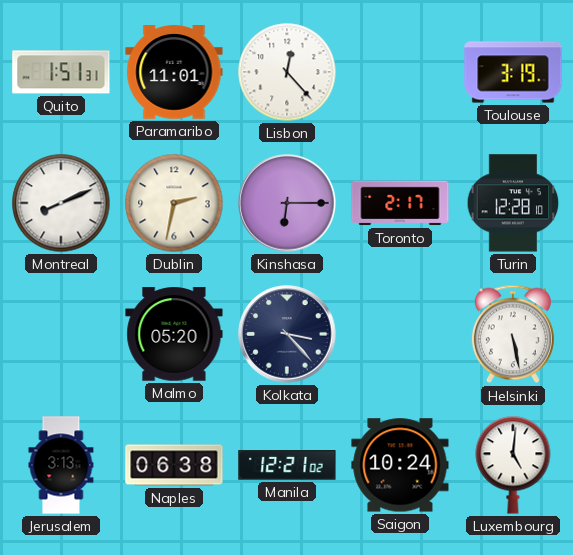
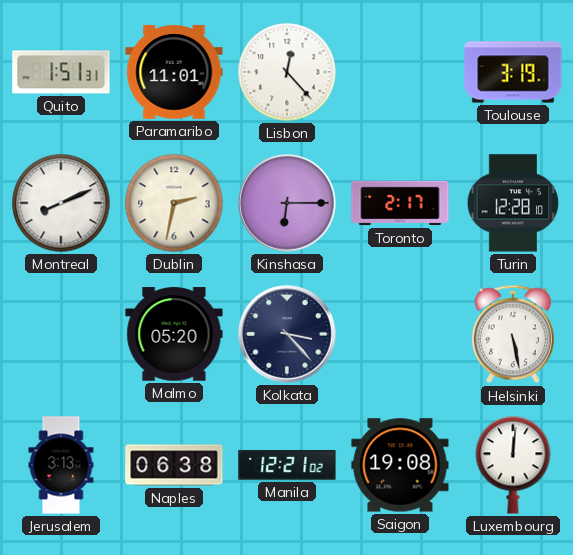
Saigon: 10:24 -> 19:08
Luxembourg: 5:01 -> 12:01
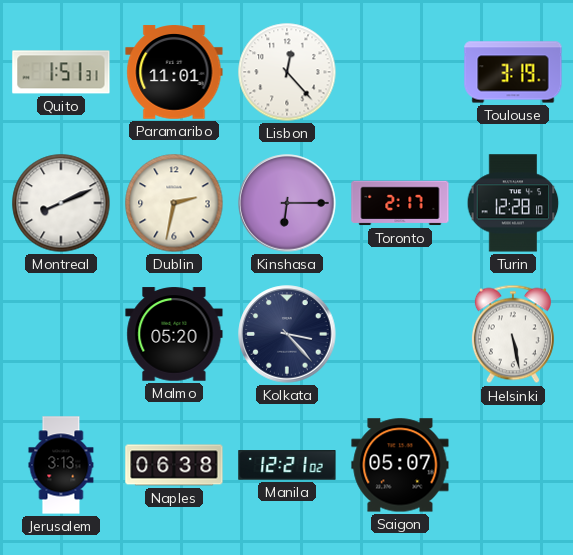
Saigon: 19:08 -> 05:07
Luxembourg: 12:01 -> none
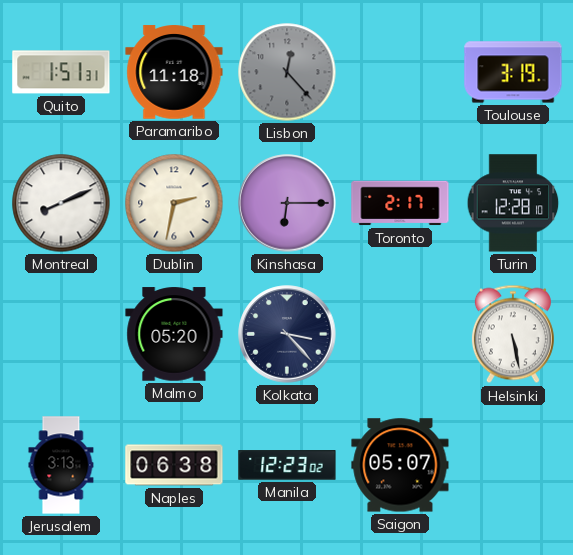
Paramaribo: 11:01 -> 11:18
Lisbon dial: white -> grey
Manila: 12:21 -> 12:23
